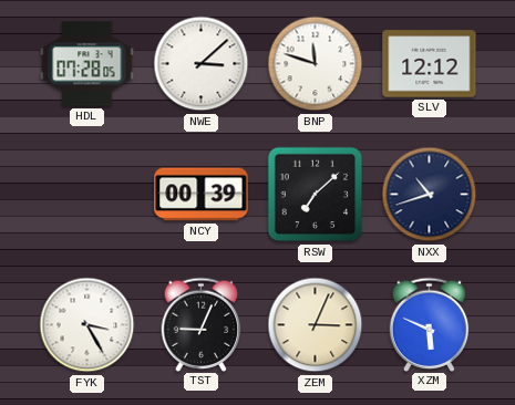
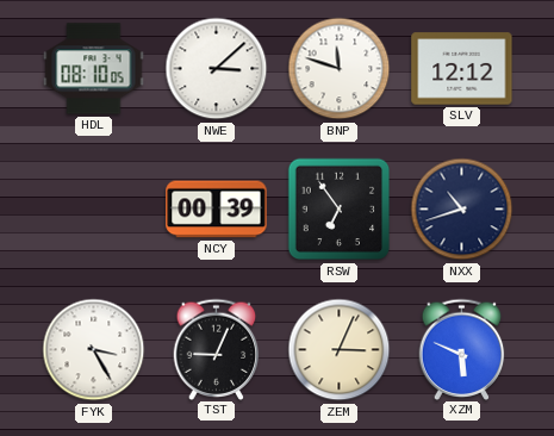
HDL: 07:28 -> 08:10
RSW: 7:08 -> 6:54
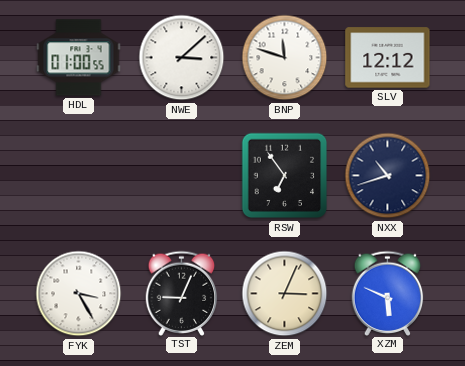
HDL: 08:10 -> 01:00
NCY: 00:39 -> none
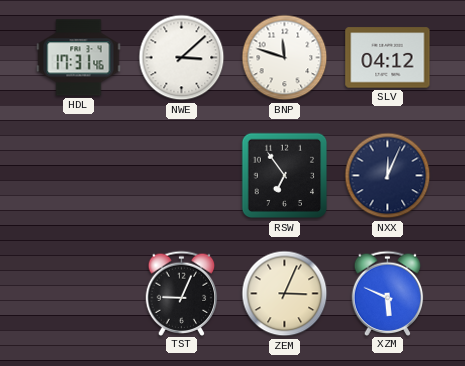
HDL: 01:00 -> 17:31
SLV: 12:12 -> 04:12
NXX: 10:42 -> 12:04
FYK: 3:25 -> none
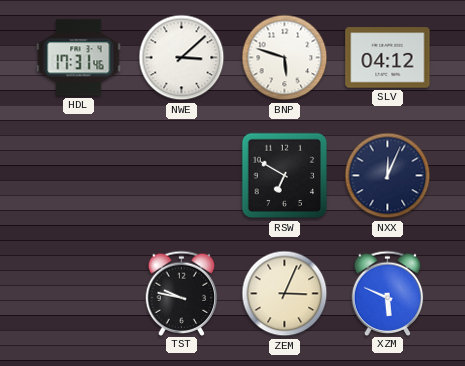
BNP: 11:48 -> 5:48
RSW: 6:54 -> 6:50
TST: 9:04 -> 9:47
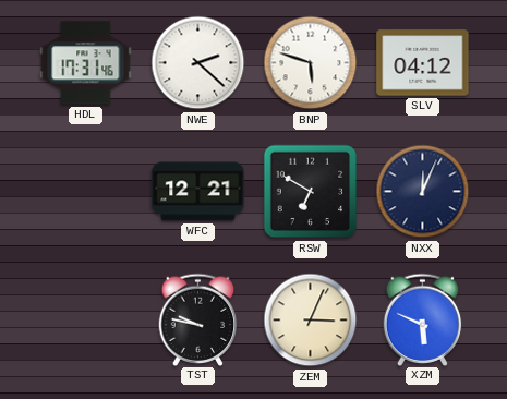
NWE: 3:08 -> 2:22
WFC: none -> 12:21
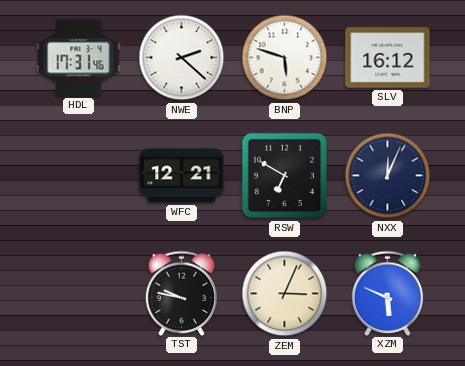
SLV: 04:12 -> 16:12
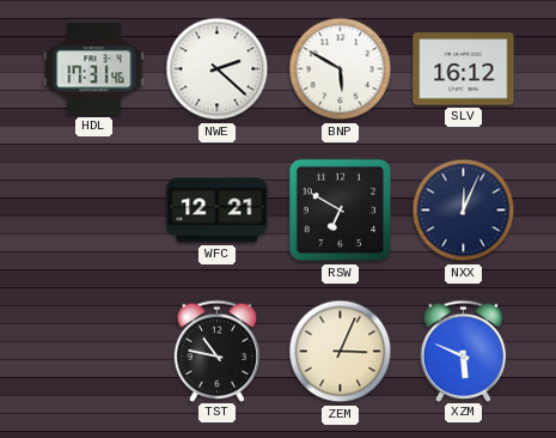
BNP: 5:48 -> 5:50
TST: 9:47 -> 10:47
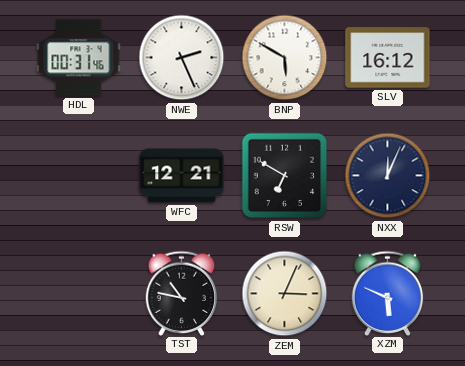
HDL: 17:31 -> 00:31
NWE: 2:22 -> 2:26
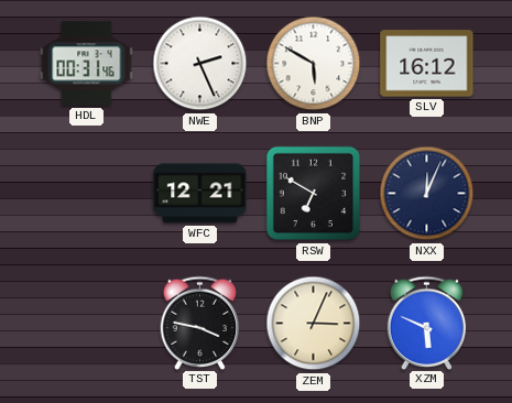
TST: 10:47 -> 3:47
